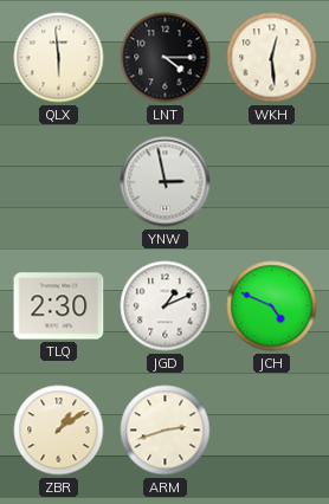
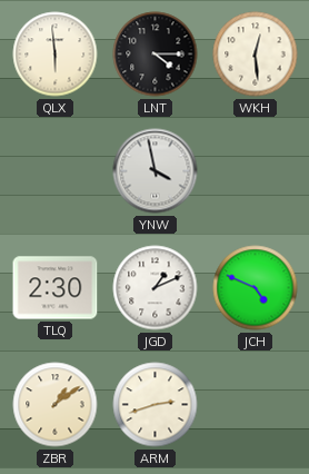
YNW: 2:58 -> 3:58
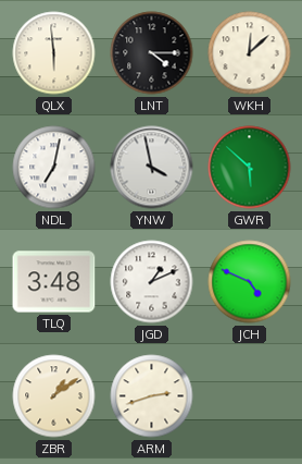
WKH: 12:29 -> 12:08
NDL: none -> 7:02
GWR: none -> 5:52
TLQ: 2:30 -> 3:48
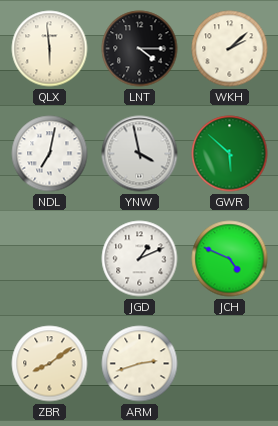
WKH: 12:08 -> 2:08
TLQ: 3:48 -> none
ZBR: 1:09 -> 8:09
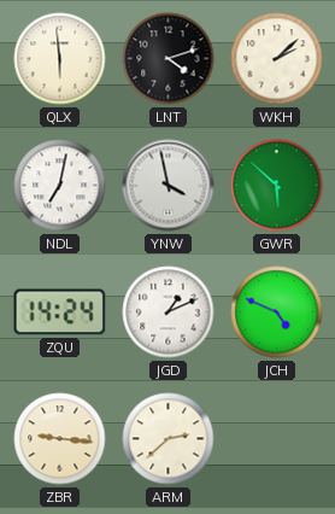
LNT: 4:15 -> 4:12
ZQU: none -> 14:24
ZBR: 8:09 -> 9:16
ARM: 2:42 -> 2:38
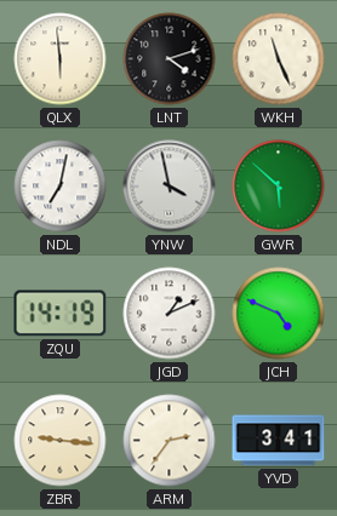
WKH: 2:08 -> 11:26
ZQU: 14:24 -> 14:19
ARM: 2:38 -> 2:36
YVD: none -> 3:41
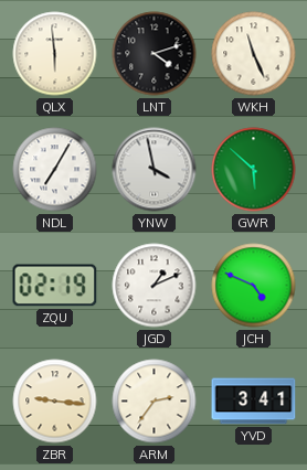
NDL: 7:02 -> 7:05
ZQU: 14:19 -> 02:19
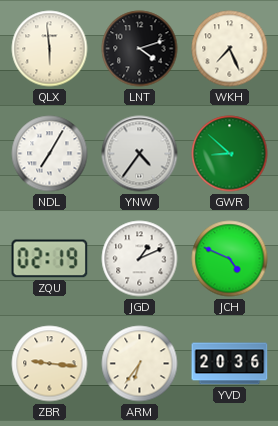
WKH: 11:26 -> 7:26
YNW: 3:58 -> 4:36
GWR: 5:52 -> 8:52
ARM: 2:36 -> 6:36
YVD: 3:41 -> 20:36
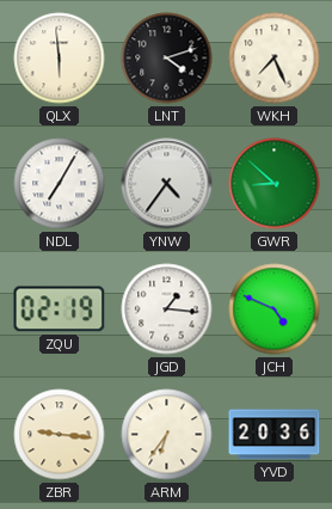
JGD: 1:11 -> 1:16
